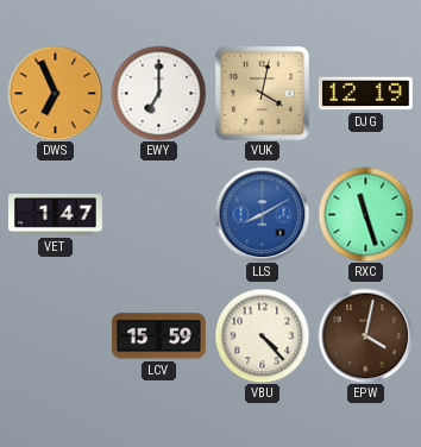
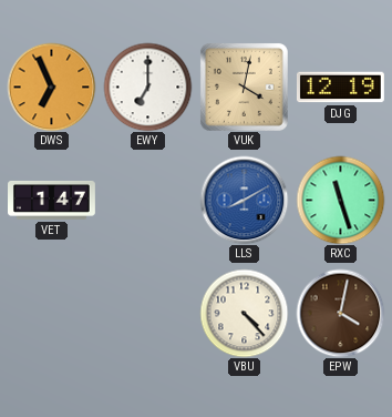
LCV: 15:59 -> none
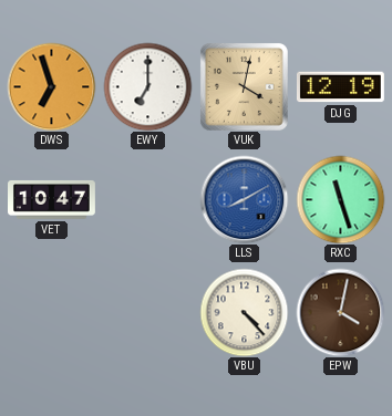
DWS: 6:56 -> 6:57
VET: 1:47 -> 10:47
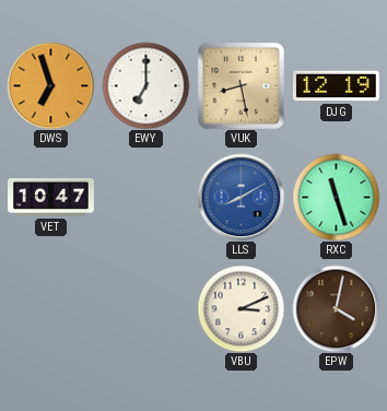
VUK: 4:02 -> 8:28
VBU: 4:23 -> 3:11
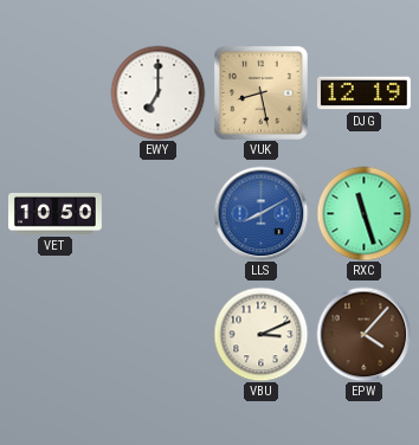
DWS: 6:57 -> none
VET: 10:47 -> 10:50
EPW: 4:02 -> 4:07
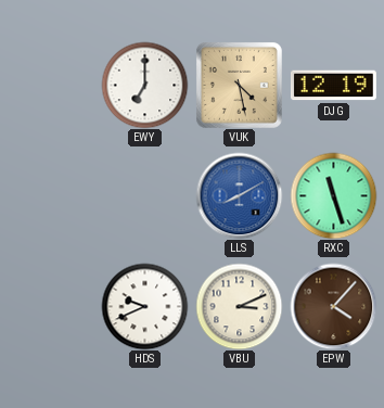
VUK: 8:28 -> 4:28
VET: 10:50 -> none
HDS: none -> 9:41
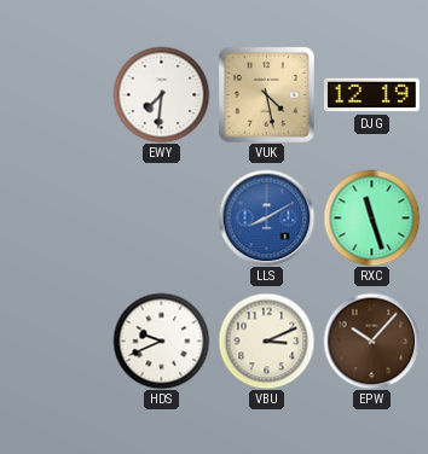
EWY: 7:00 -> 7:31
EPW: 4:07 -> 10:07
